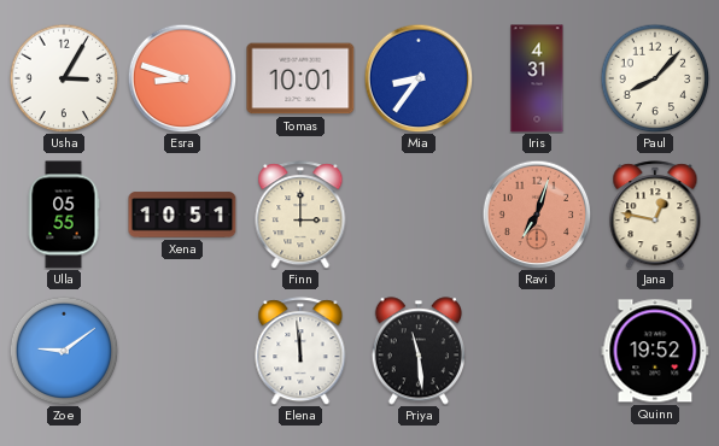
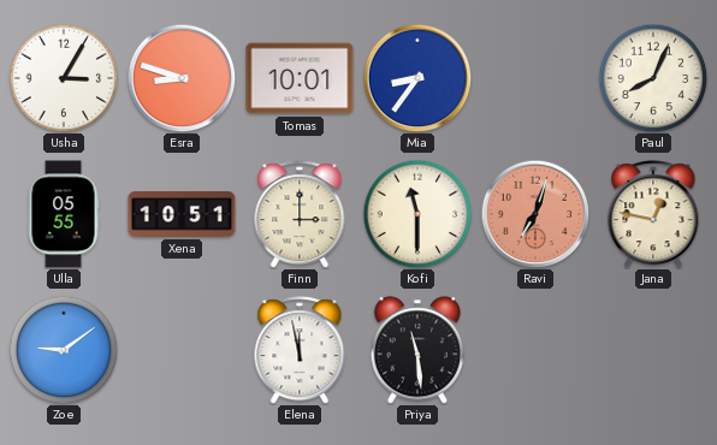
Iris: 4:31 -> none
Paul: 8:07 -> 8:04
Kofi: none -> 11:30
Elena: 11:59 -> 11:58
Quinn: 19:52 -> none
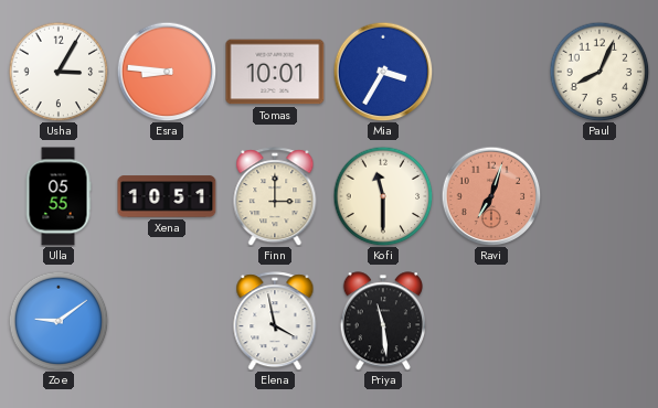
Esra: 8:48 -> 8:46
Mia: 8:36 -> 3:35
Jana: 12:47 -> none
Elena: 11:58 -> 3:58
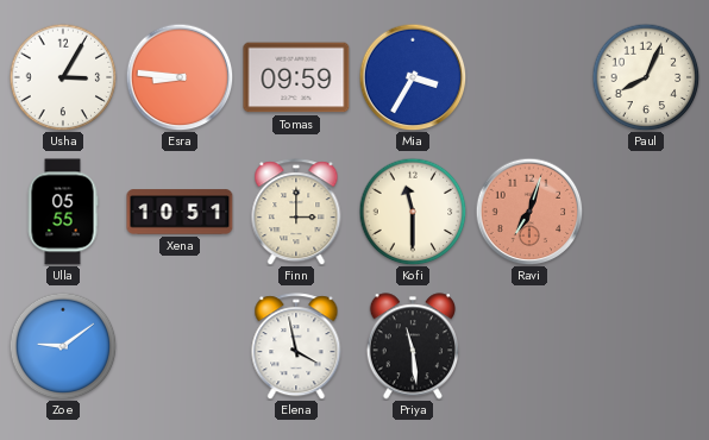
Tomas: 10:01 -> 09:59
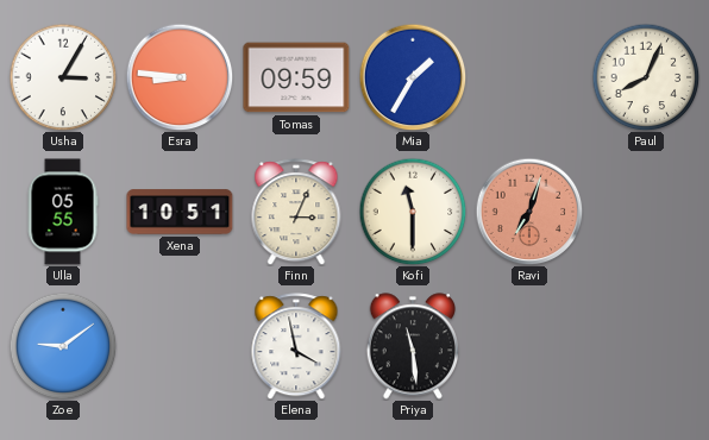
Mia: 3:35 -> 1:35
Finn: 3:00 -> 3:04
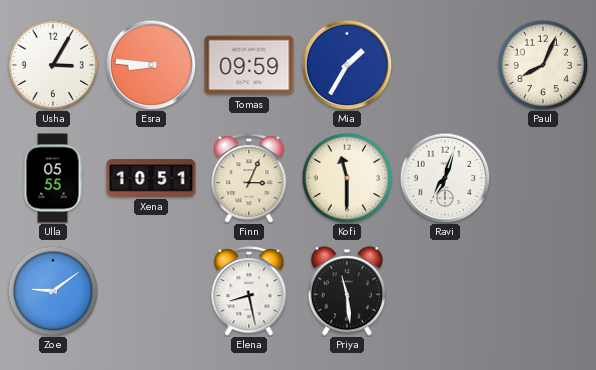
Ravi dial: salmon -> white
Elena: 3:58 -> 8:28
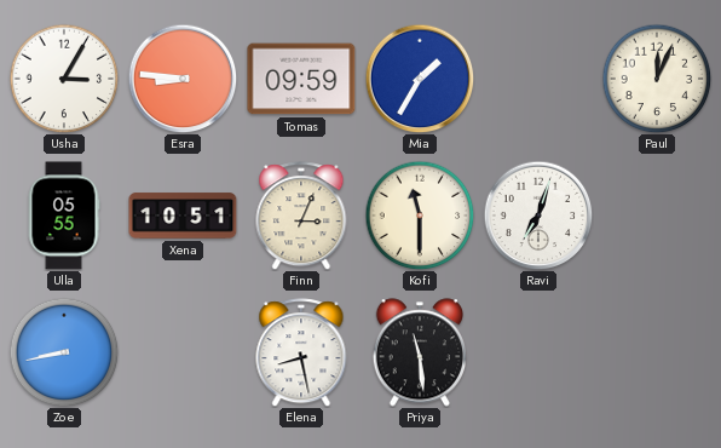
Paul: 8:04 -> 12:04
Zoe: 9:09 -> 8:43
